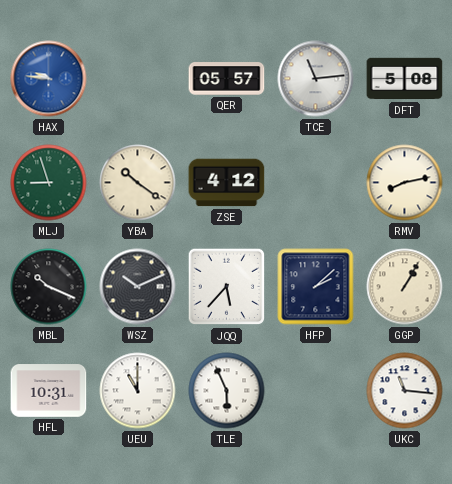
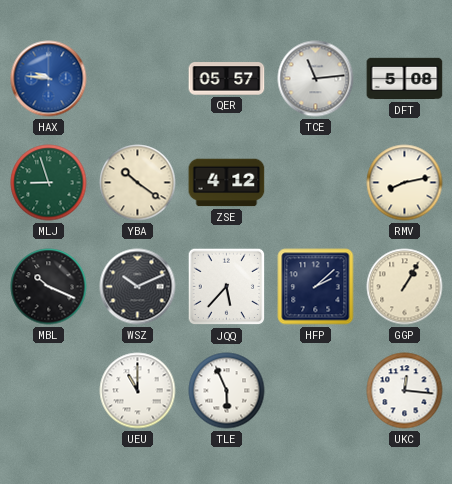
HFL: 10:31 -> none
UKC: 11:16 -> 12:16
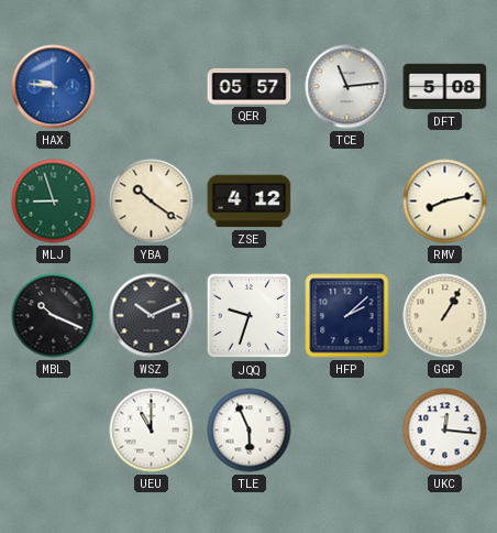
JQQ: 5:37 -> 9:33
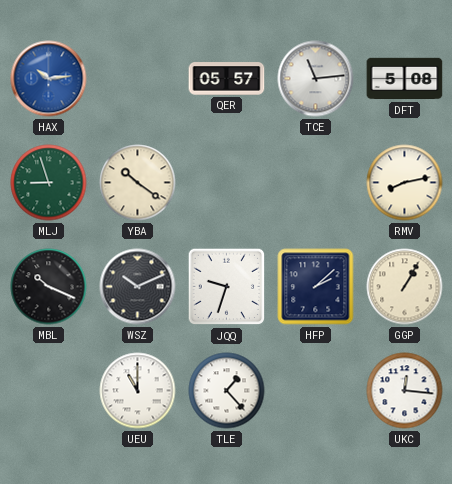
HAX: 9:46 -> 10:14
ZSE: 4:12 -> none
TLE: 5:56 -> 1:23
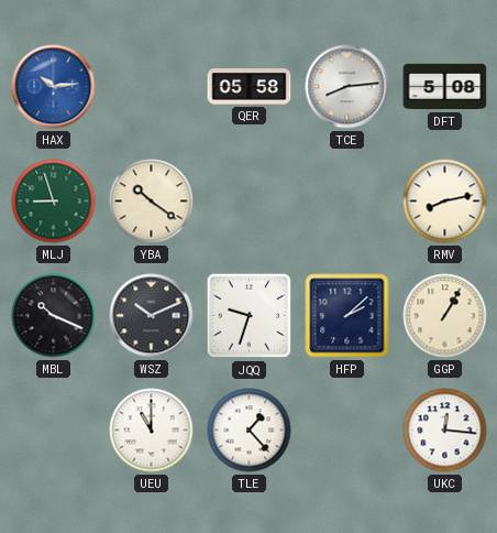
QER: 05:57 -> 05:58
TCE: 11:14 -> 8:14
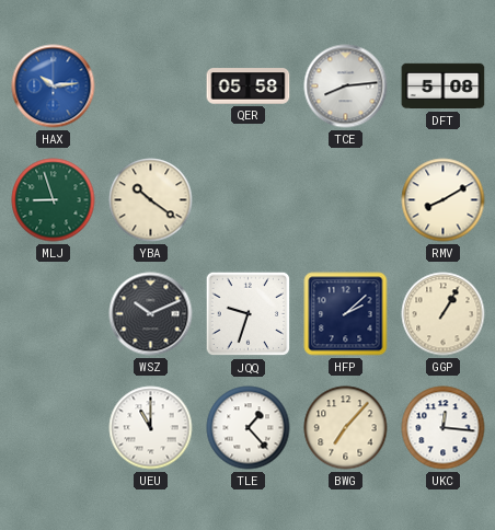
RMV: 8:13 -> 8:10
MBL: 10:19 -> none
BWG: none -> 7:07
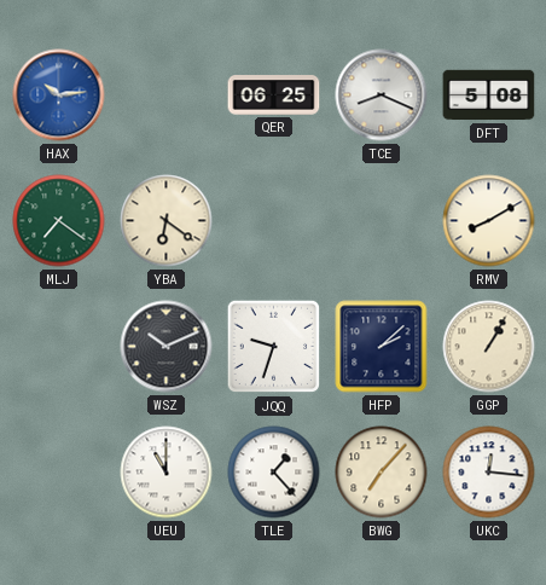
QER: 05:58 -> 06:25
TCE: 8:14 -> 8:19
MLJ: 8:57 -> 7:21
YBA: 10:21 -> 6:21
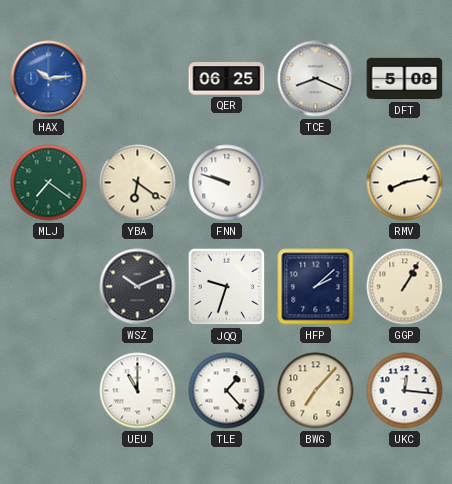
FNN: none -> 9:48
RMV: 8:10 -> 8:13
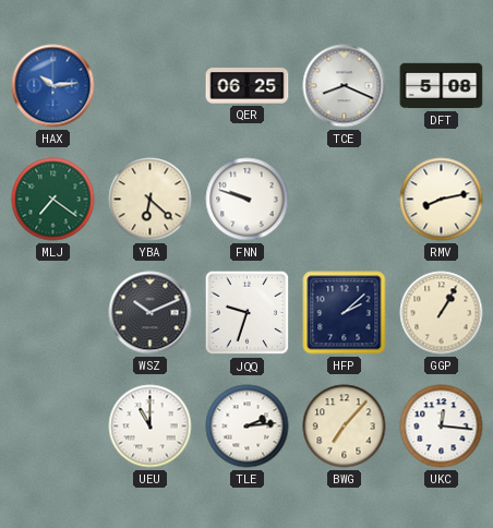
YBA: 6:21 -> 6:22
TLE: 1:23 -> 2:14
